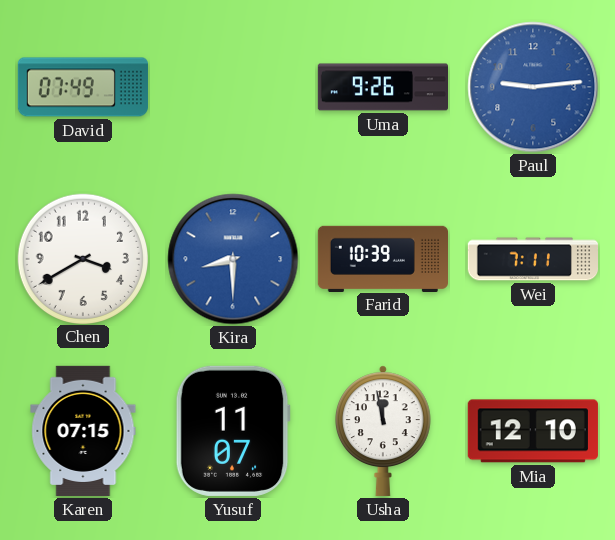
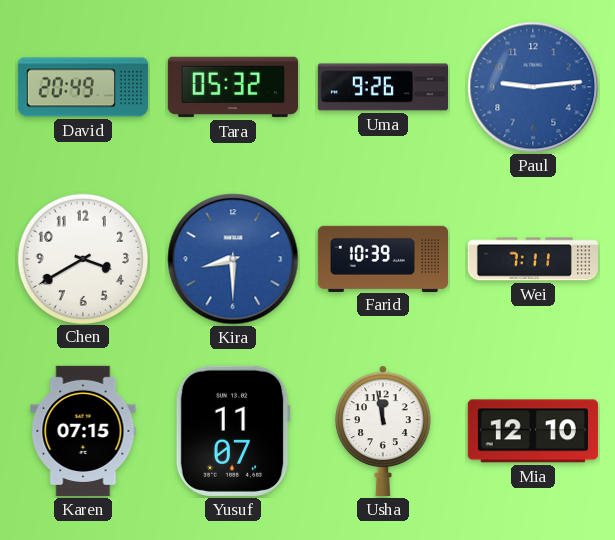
David: 07:49 -> 20:49
Tara: none -> 05:32
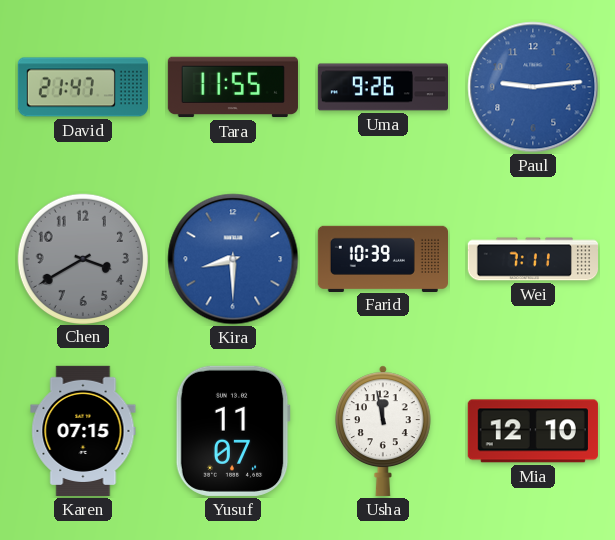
David: 20:49 -> 21:47
Tara: 05:32 -> 11:55
Chen dial: white -> grey
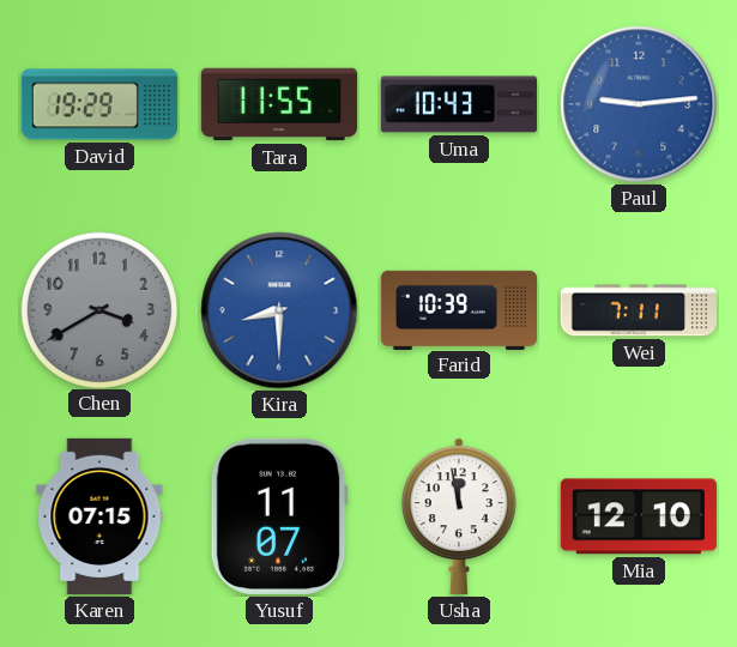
David: 21:47 -> 19:29
Uma: 9:26 -> 10:43
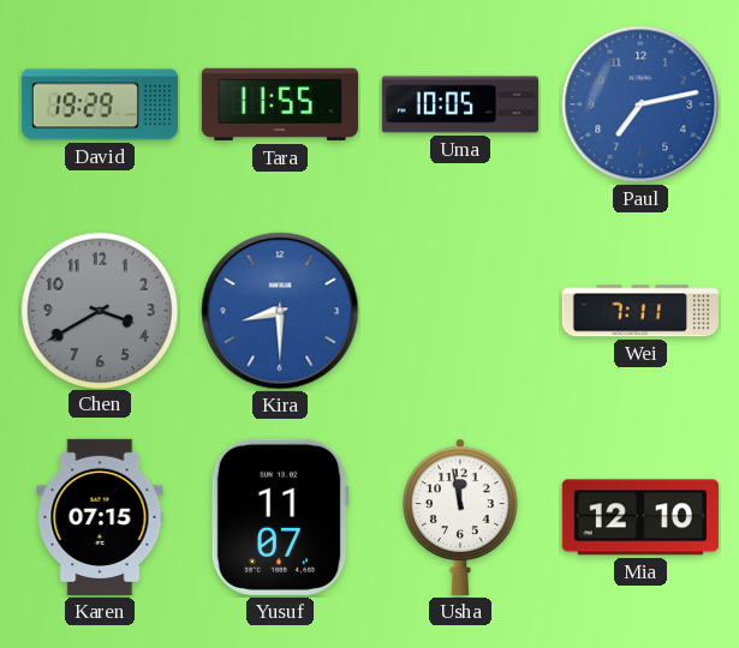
Uma: 10:43 -> 10:05
Paul: 9:14 -> 7:13
Farid: 10:39 -> none
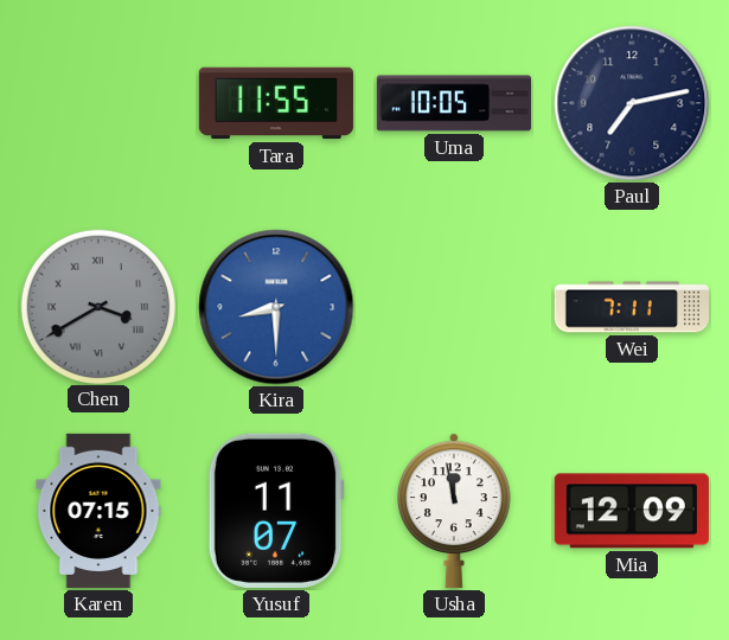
David: 19:29 -> none
Paul dial: blue -> navy
Chen numerals: Arabic -> Roman
Mia: 12:10 -> 12:09
